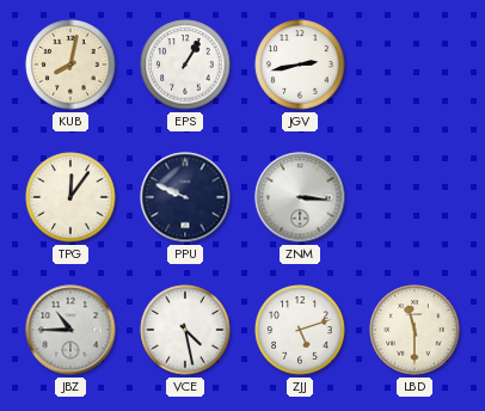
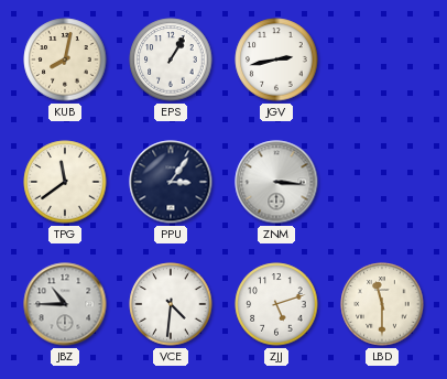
TPG: 12:06 -> 11:39
PPU: 9:49 -> 3:06
VCE: 4:28 -> 4:31
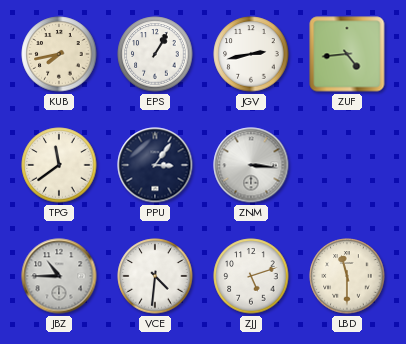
KUB: 8:02 -> 7:43
ZUF: none -> 4:44
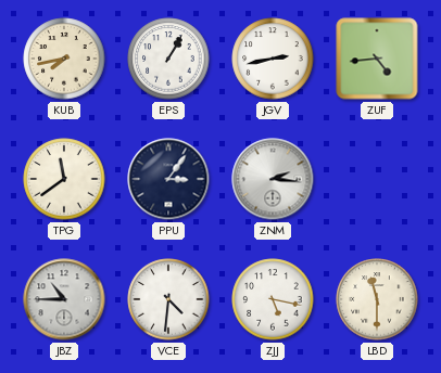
ZNM: 3:16 -> 2:16
ZJJ: 5:12 -> 5:17
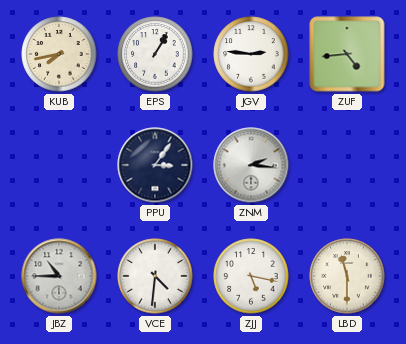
JGV: 2:43 -> 2:46
TPG: 11:39 -> none
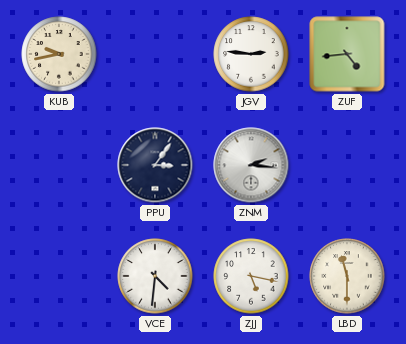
KUB: 7:43 -> 9:43
EPS: 1:05 -> none
JBZ: 10:45 -> none
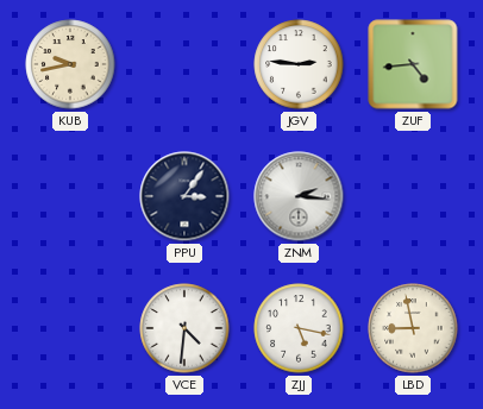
LBD: 11:30 -> 8:58
